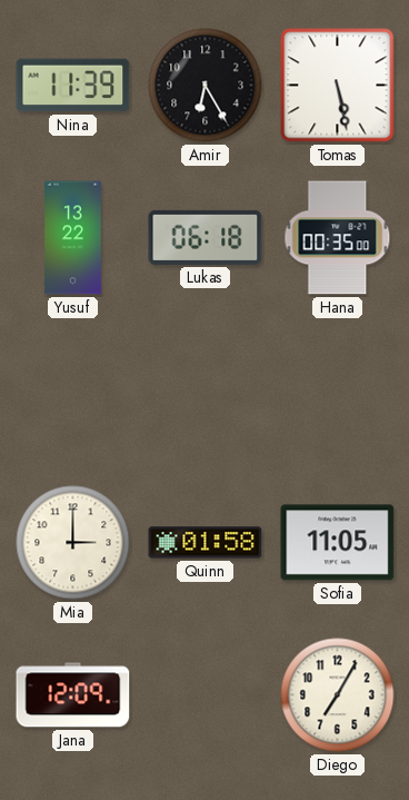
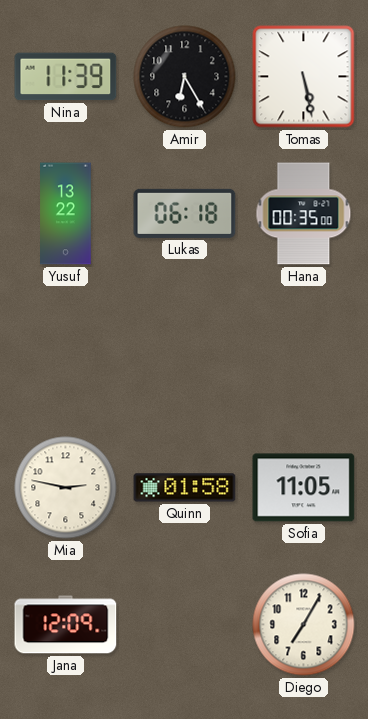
Mia: 3:00 -> 2:47
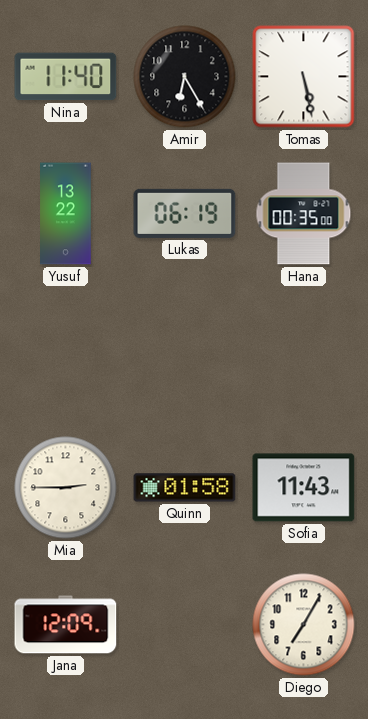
Nina: 11:39 -> 11:40
Lukas: 06:18 -> 06:19
Mia: 2:47 -> 2:45
Sofia: 11:05 -> 11:43
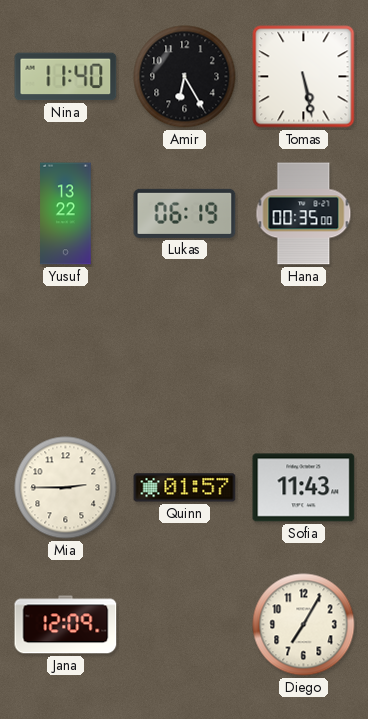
Quinn: 01:58 -> 01:57
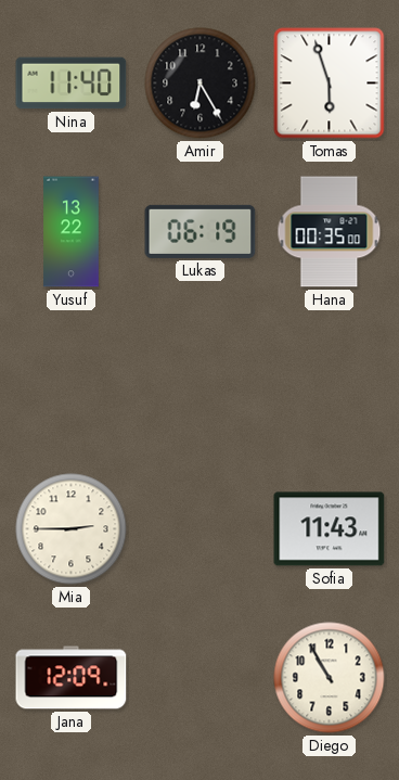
Tomas: 5:28 -> 5:57
Quinn: 01:57 -> none
Diego: 7:05 -> 10:55
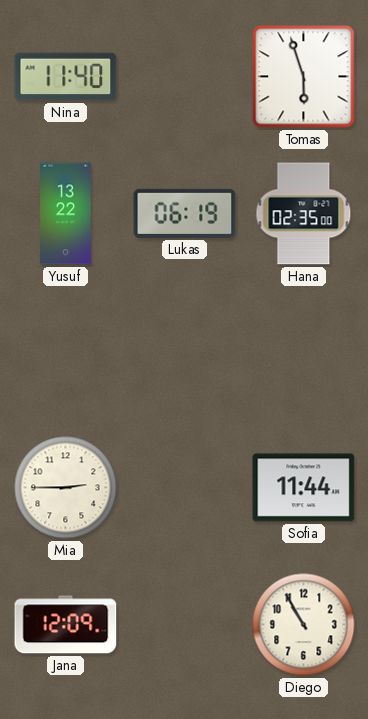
Amir: 6:25 -> none
Hana: 00:35 -> 02:35
Sofia: 11:43 -> 11:44
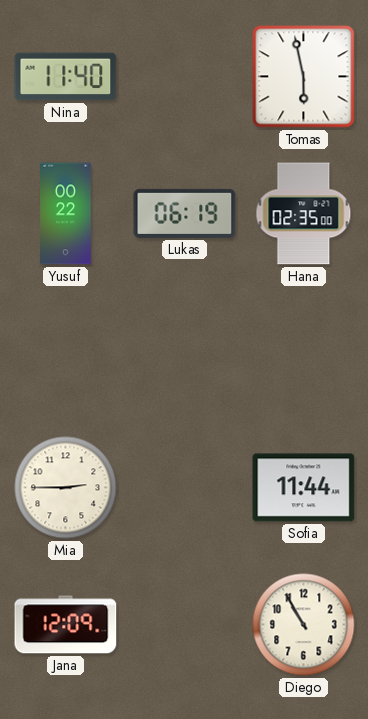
Tomas: 5:57 -> 5:58
Yusuf: 13:22 -> 00:22
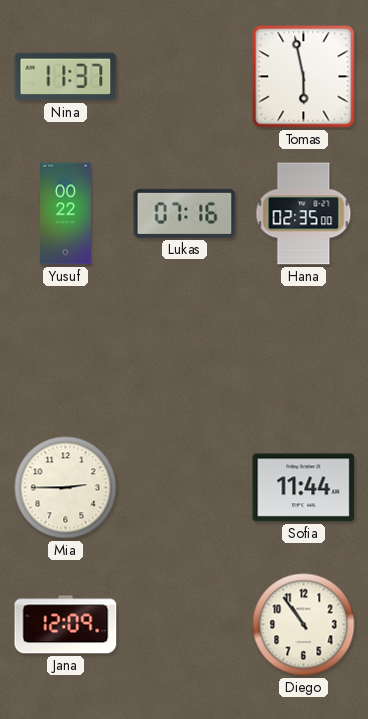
Nina: 11:40 -> 11:37
Lukas: 06:19 -> 07:16
Diego: 10:55 -> 10:54
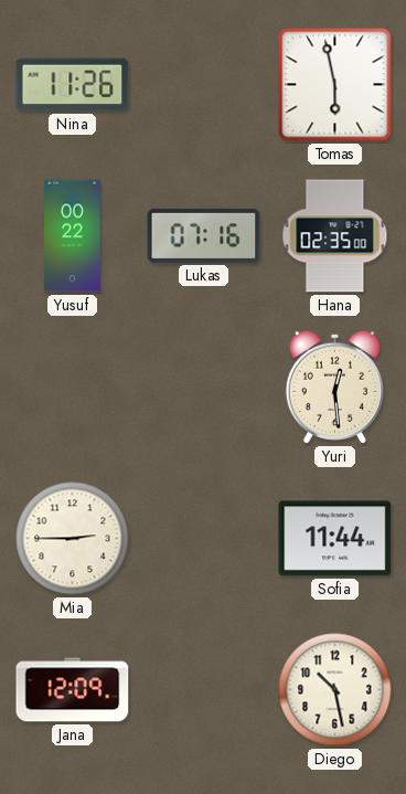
Nina: 11:37 -> 11:26
Yuri: none -> 12:29
Diego: 10:54 -> 10:28
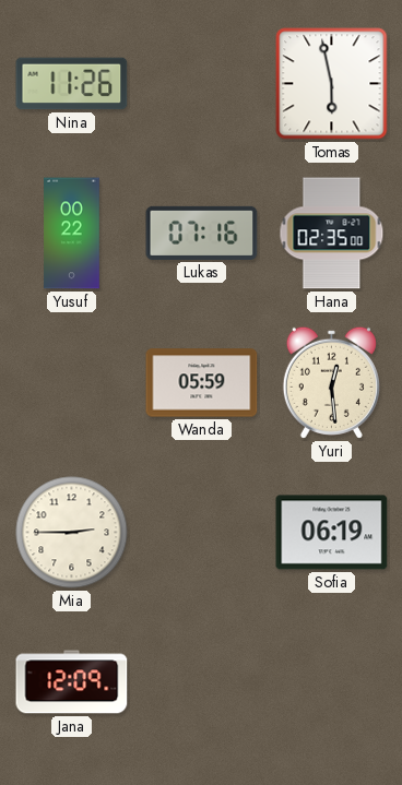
Wanda: none -> 05:59
Sofia: 11:44 -> 06:19
Diego: 10:28 -> none
